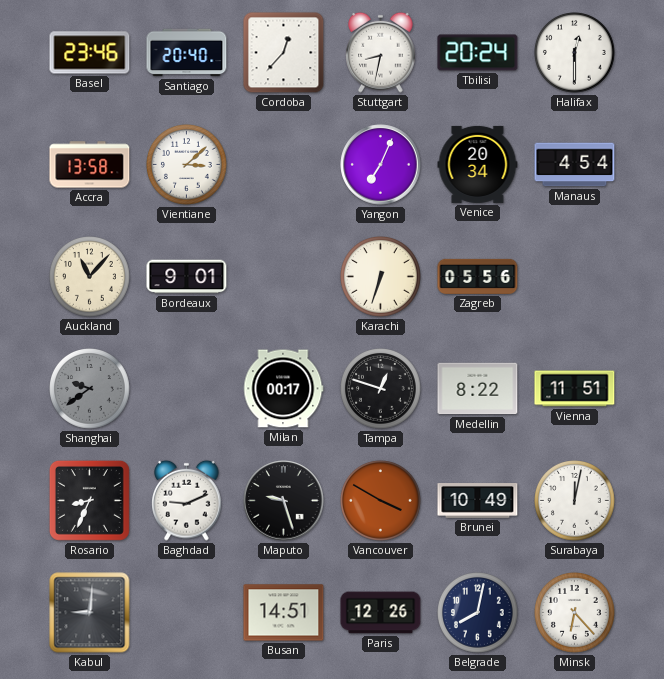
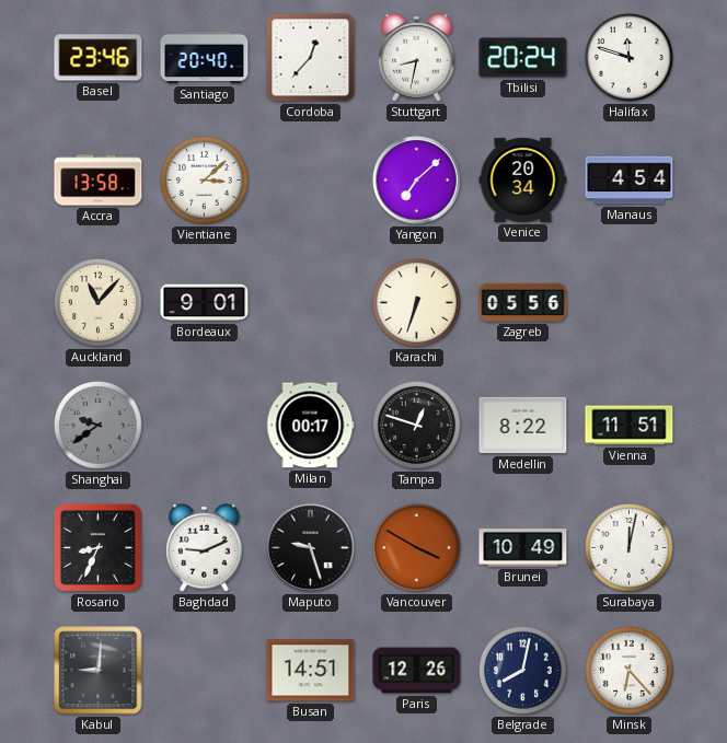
Halifax: 12:30 -> 11:48
Yangon: 7:04 -> 7:08
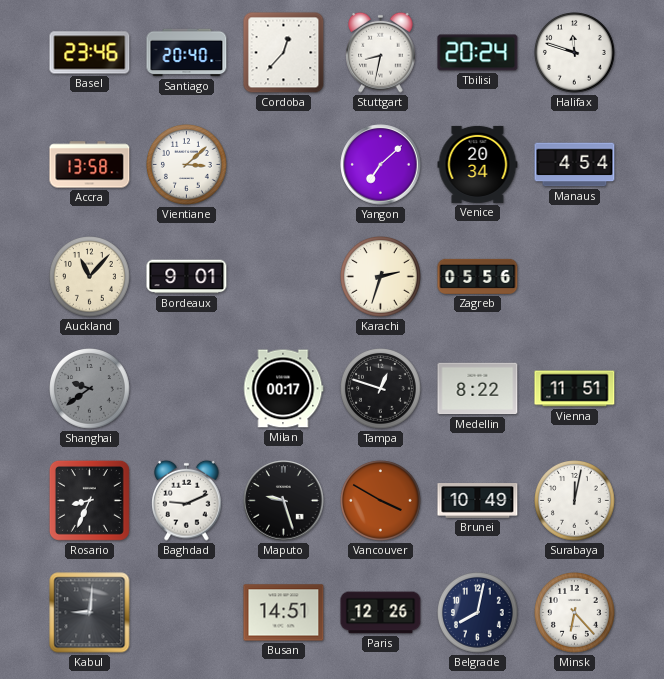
Karachi: 6:33 -> 2:33
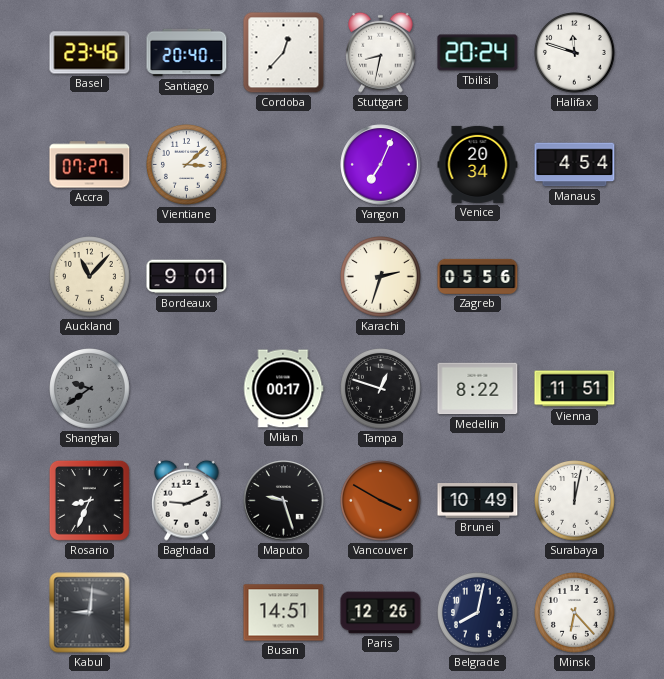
Accra: 13:58 -> 07:27
Yangon: 7:08 -> 7:04
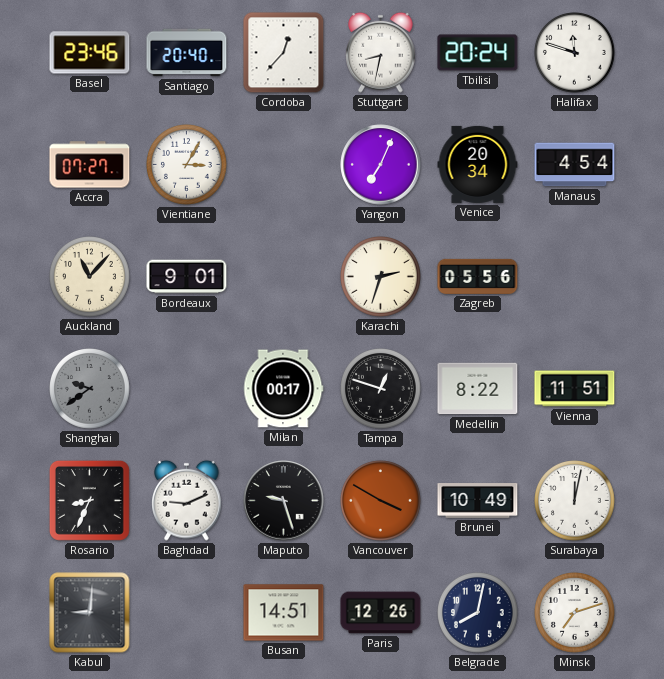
Vientiane: 3:08 -> 3:05
Minsk: 6:23 -> 7:12
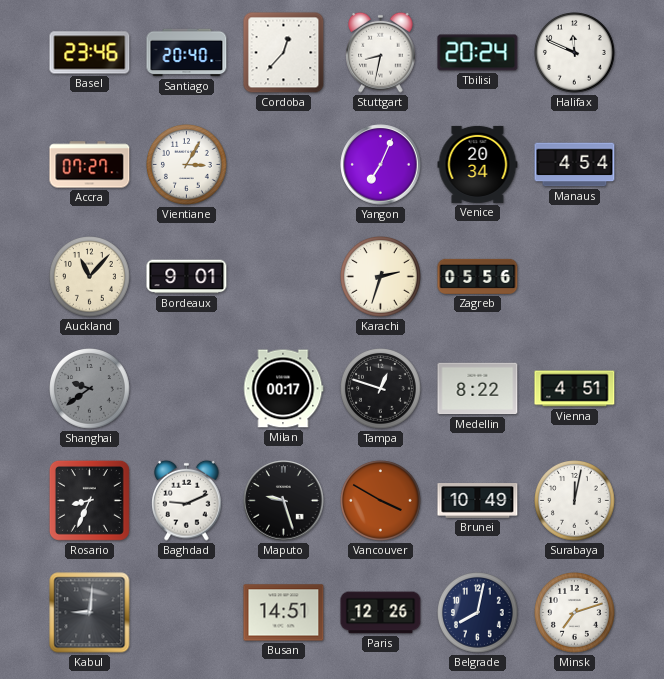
Halifax: 11:48 -> 11:49
Vienna: 11:51 -> 4:51
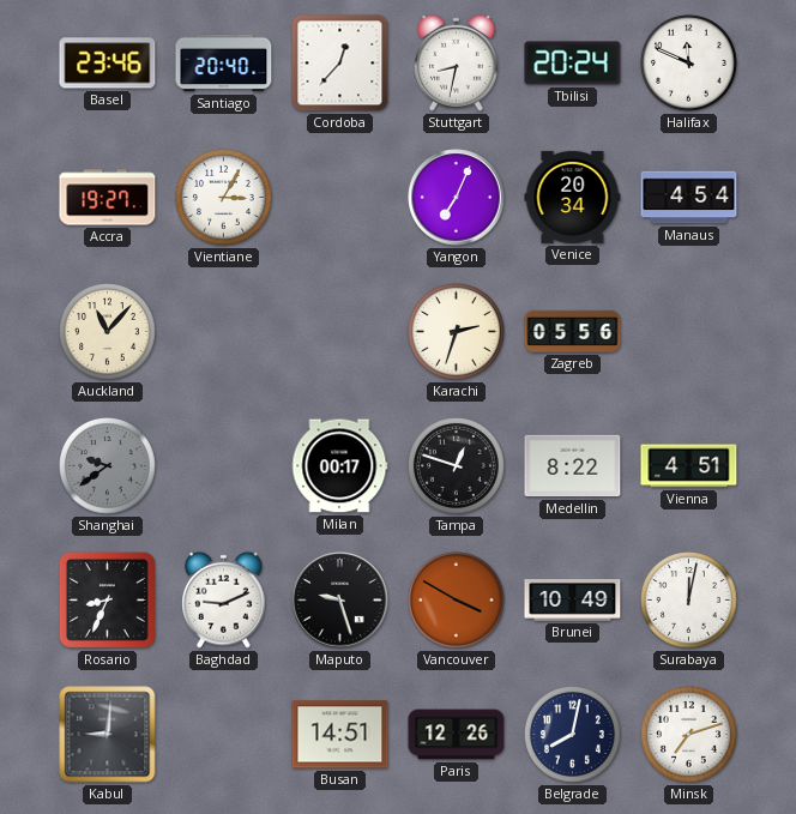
Accra: 07:27 -> 19:27
Bordeaux: 9:01 -> none
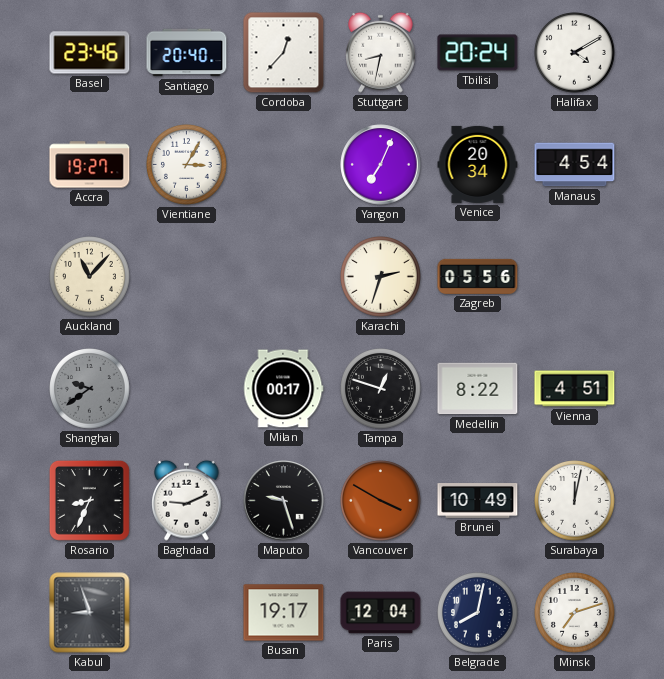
Halifax: 11:49 -> 4:10
Kabul: 9:01 -> 8:57
Busan: 14:51 -> 19:17
Paris: 12:26 -> 12:04
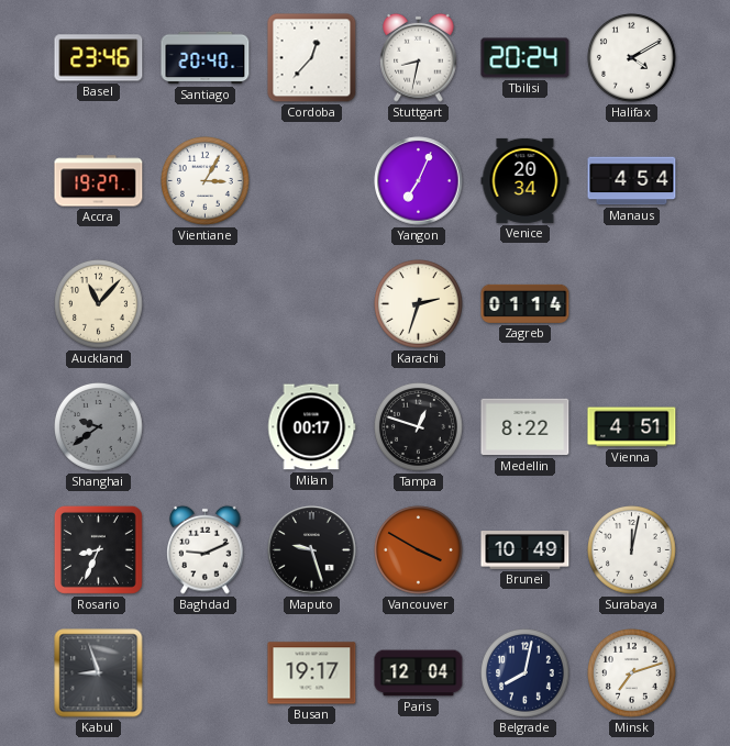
Zagreb: 05:56 -> 01:14
